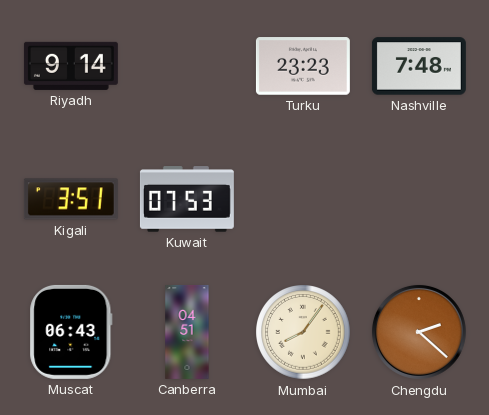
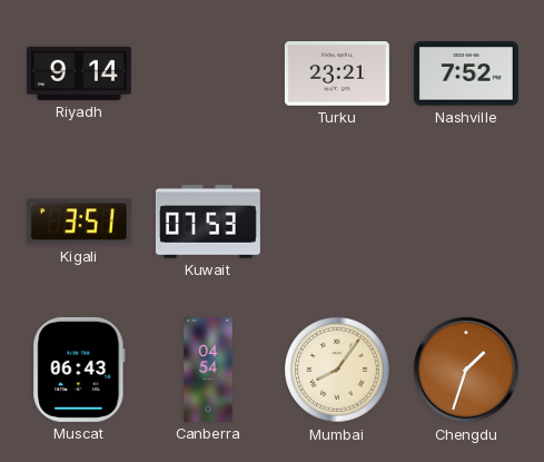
Turku: 23:23 -> 23:21
Nashville: 7:48 -> 7:52
Canberra: 04:51 -> 04:54
Chengdu: 2:22 -> 1:33
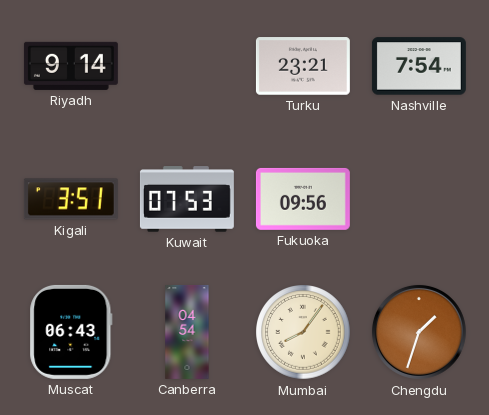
Nashville: 7:52 -> 7:54
Fukuoka: none -> 09:56
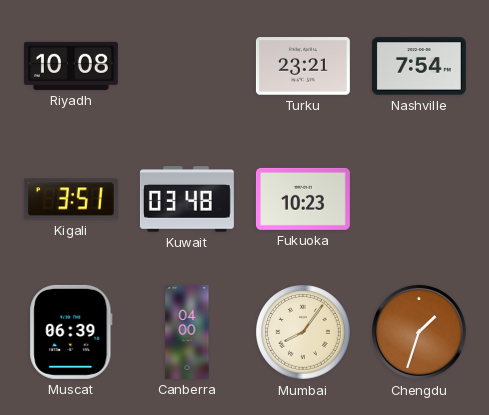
Riyadh: 9:14 -> 10:08
Kuwait: 07:53 -> 03:48
Fukuoka: 09:56 -> 10:23
Muscat: 06:43 -> 06:39
Canberra: 04:54 -> 04:00
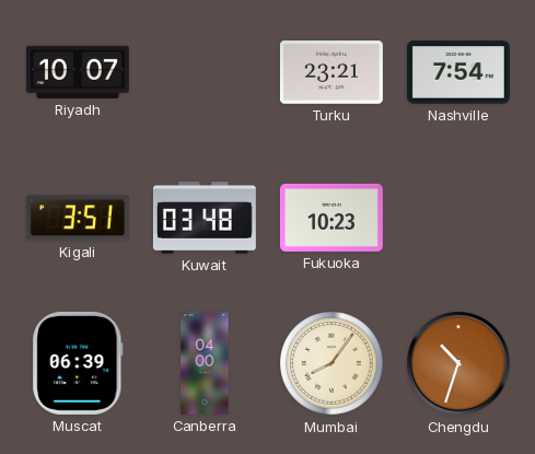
Riyadh: 10:08 -> 10:07
Chengdu: 1:33 -> 10:33
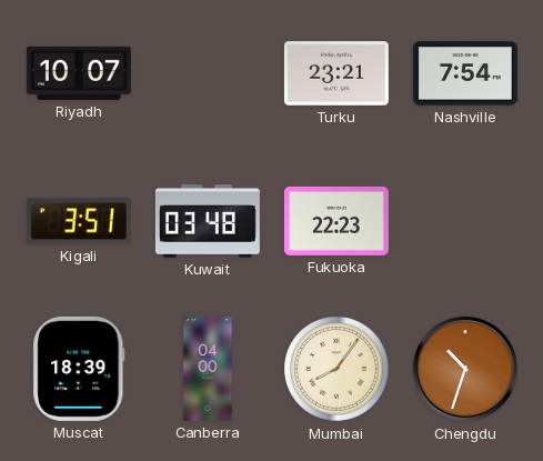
Fukuoka: 10:23 -> 22:23
Muscat: 06:39 -> 18:39
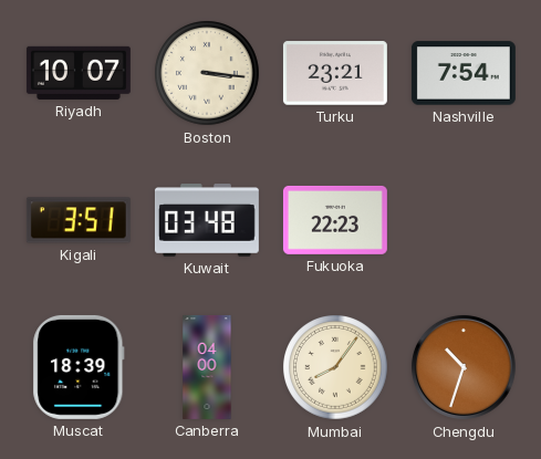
Boston: none -> 3:16
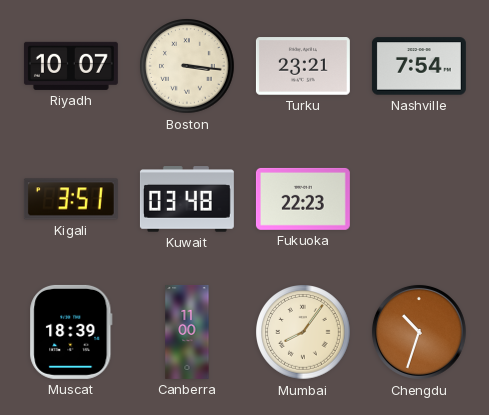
Canberra: 04:00 -> 11:00
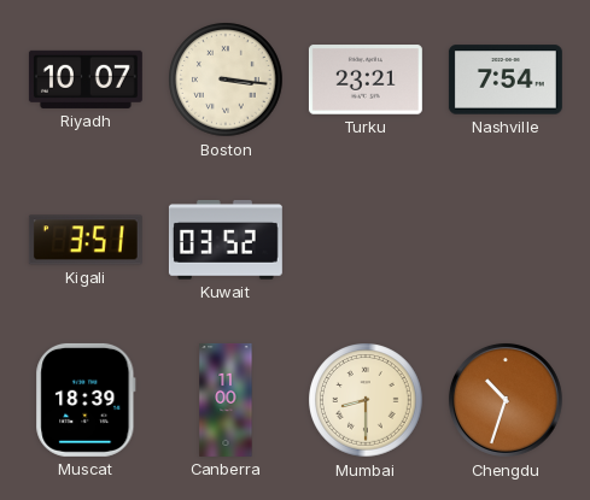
Kuwait: 03:48 -> 03:52
Fukuoka: 22:23 -> none
Mumbai: 8:06 -> 8:30
